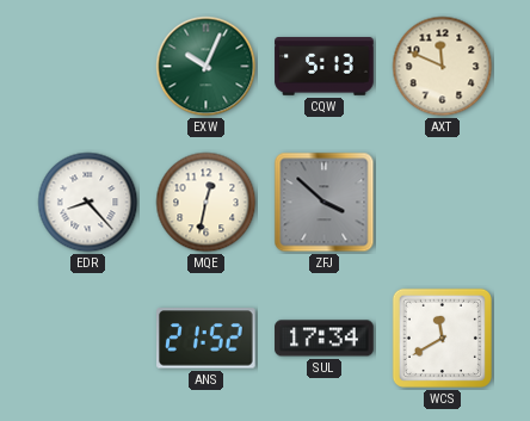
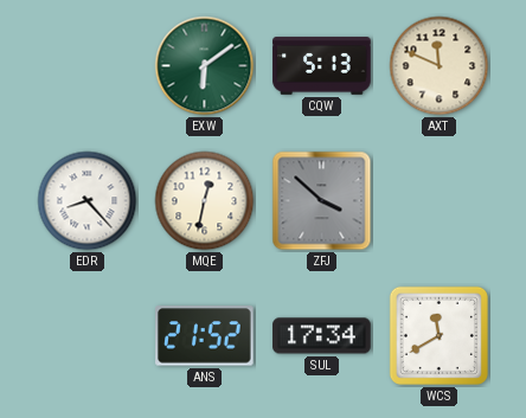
EXW: 10:04 -> 6:09
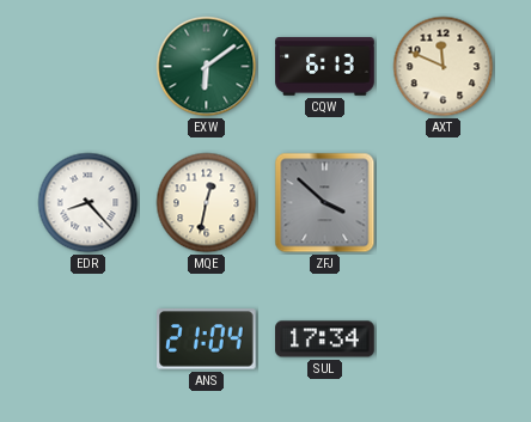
CQW: 5:13 -> 6:13
ANS: 21:52 -> 21:04
WCS: 11:40 -> none
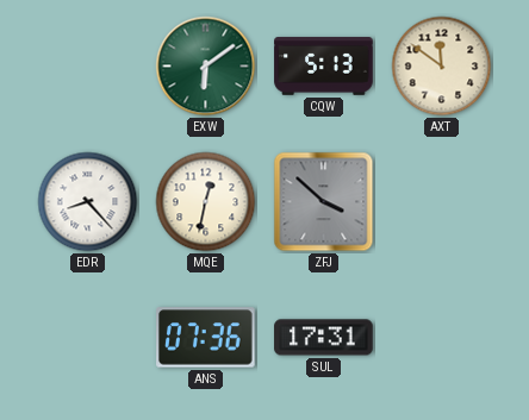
CQW: 6:13 -> 5:13
AXT: 11:49 -> 11:51
ANS: 21:04 -> 07:36
SUL: 17:34 -> 17:31
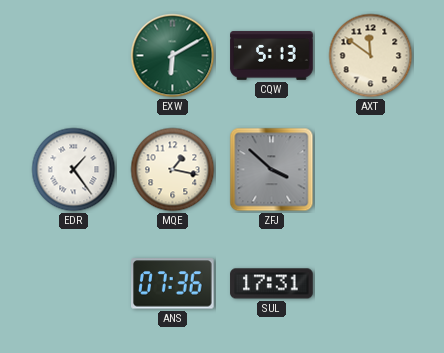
EXW: 6:09 -> 6:10
EDR: 8:23 -> 1:24
MQE: 12:32 -> 1:17
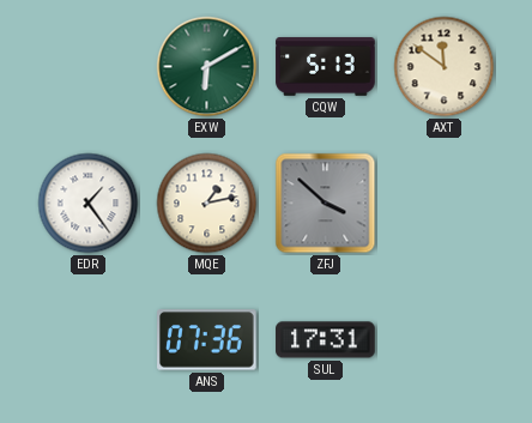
MQE: 1:17 -> 1:13
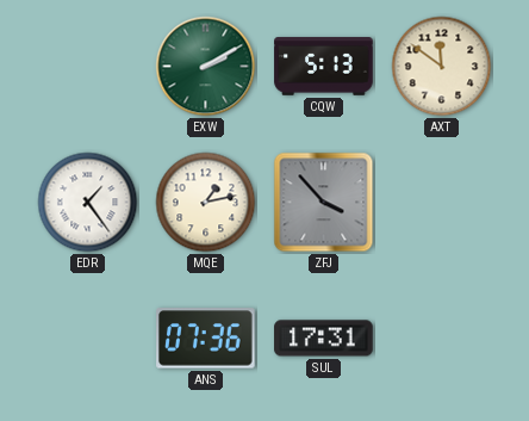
EXW: 6:10 -> 2:10
ZFJ: 3:52 -> 3:53
